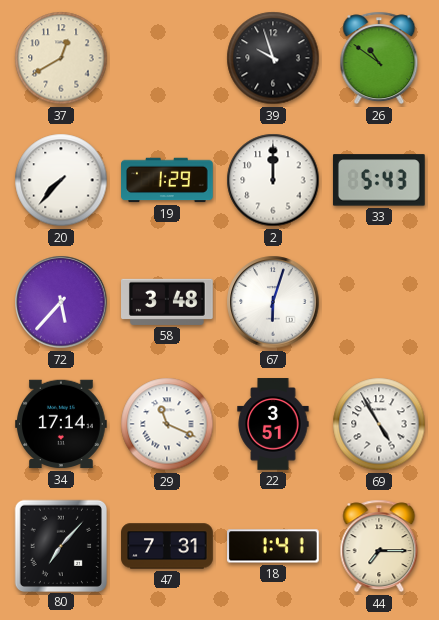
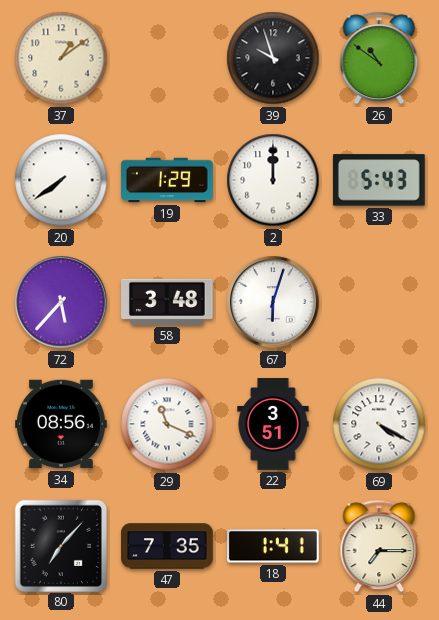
37: 12:40 -> 1:09
20: 7:37 -> 7:39
34: 17:14 -> 08:56
69: 4:55 -> 4:20
47: 7:31 -> 7:35
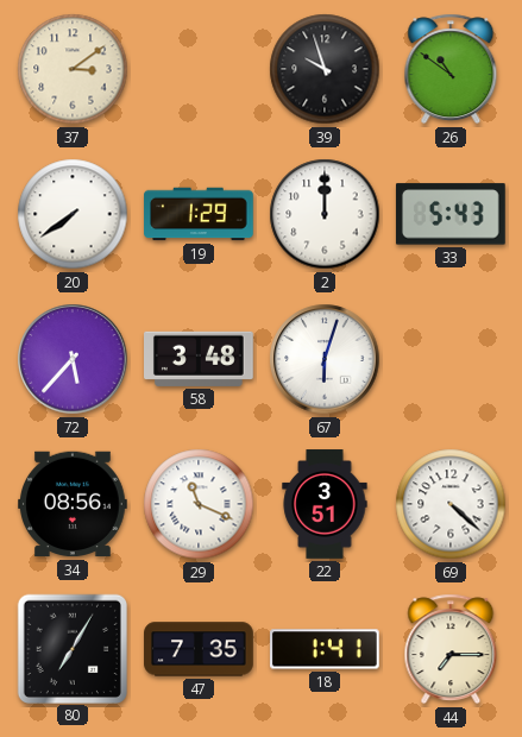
37: 1:09 -> 3:09
69: 4:20 -> 4:22
80: 7:07 -> 7:05
